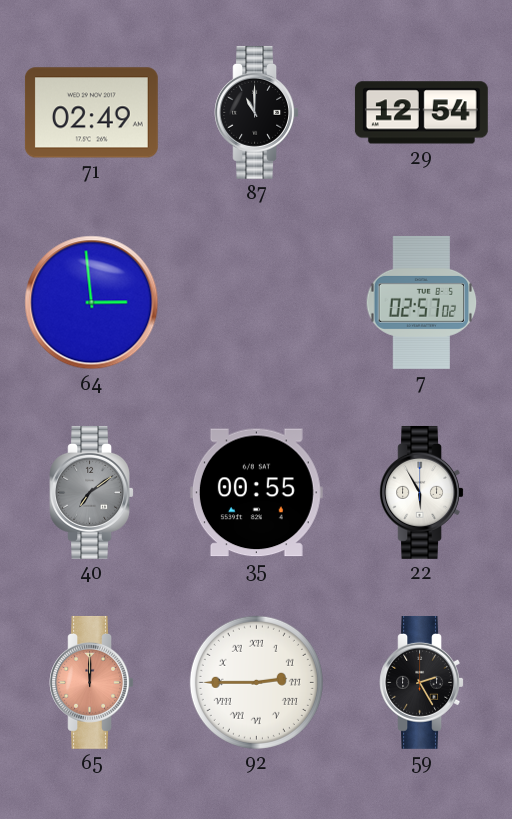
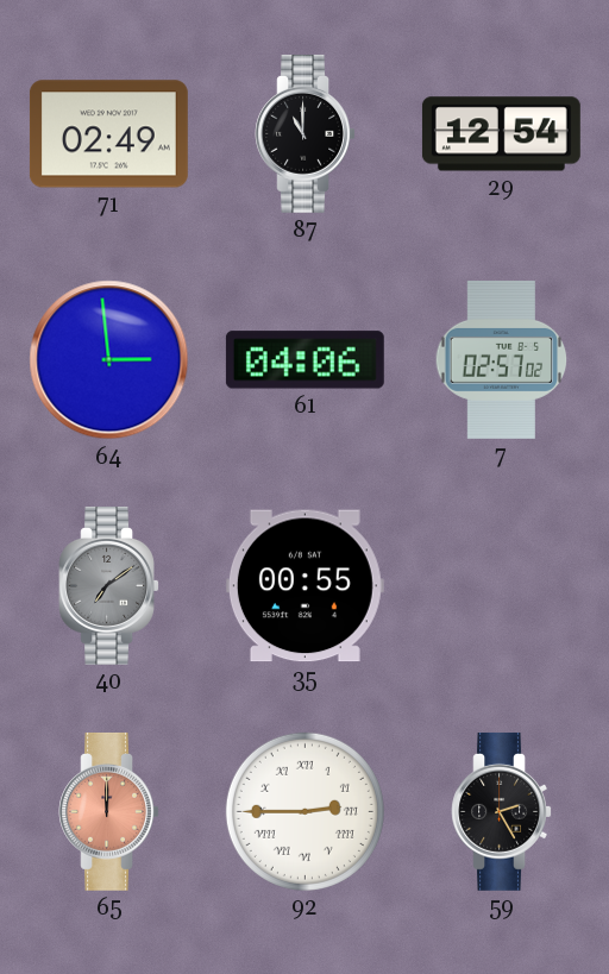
61: none -> 04:06
22: 5:55 -> none
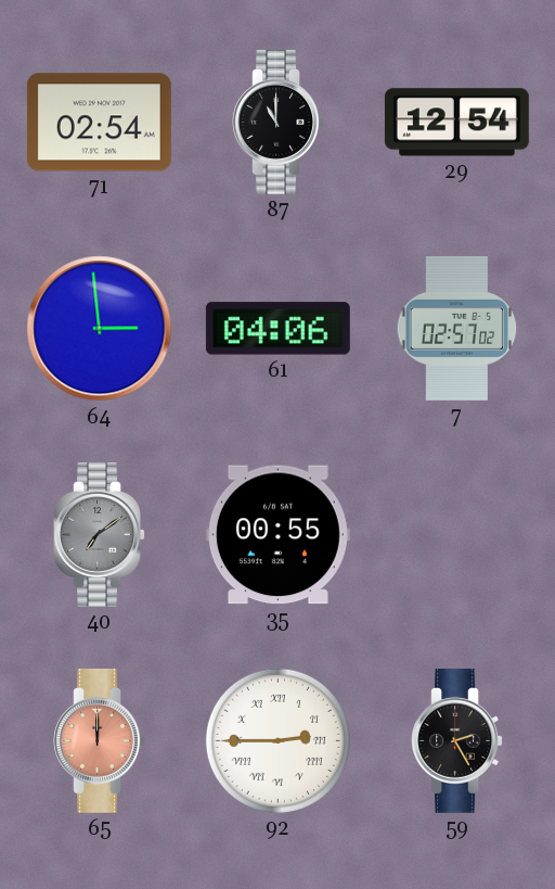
71: 02:49 -> 02:54
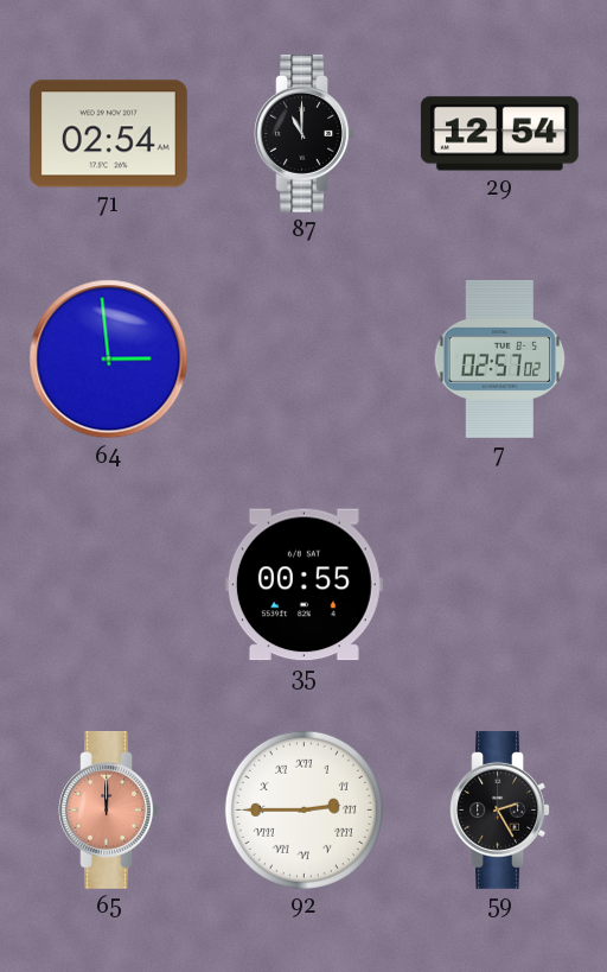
61: 04:06 -> none
40: 7:09 -> none
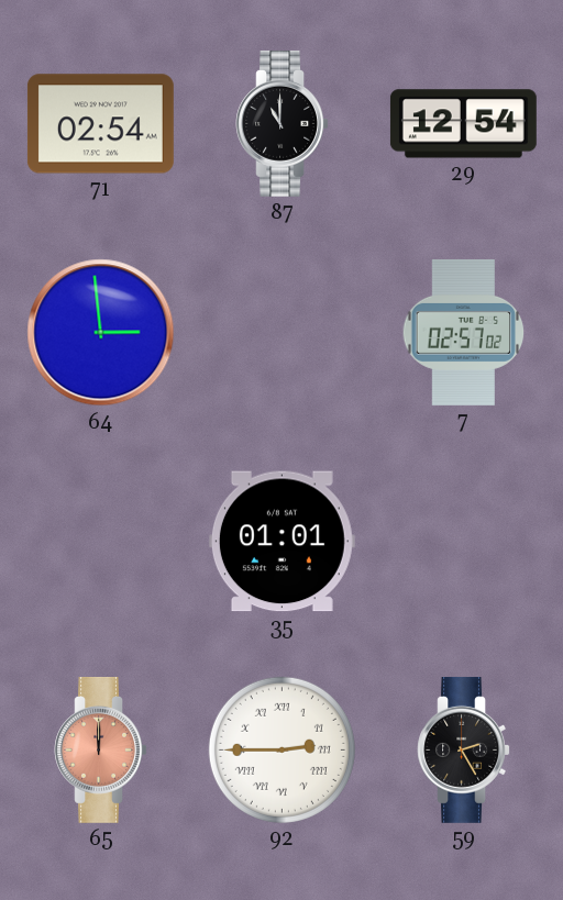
35: 00:55 -> 01:01
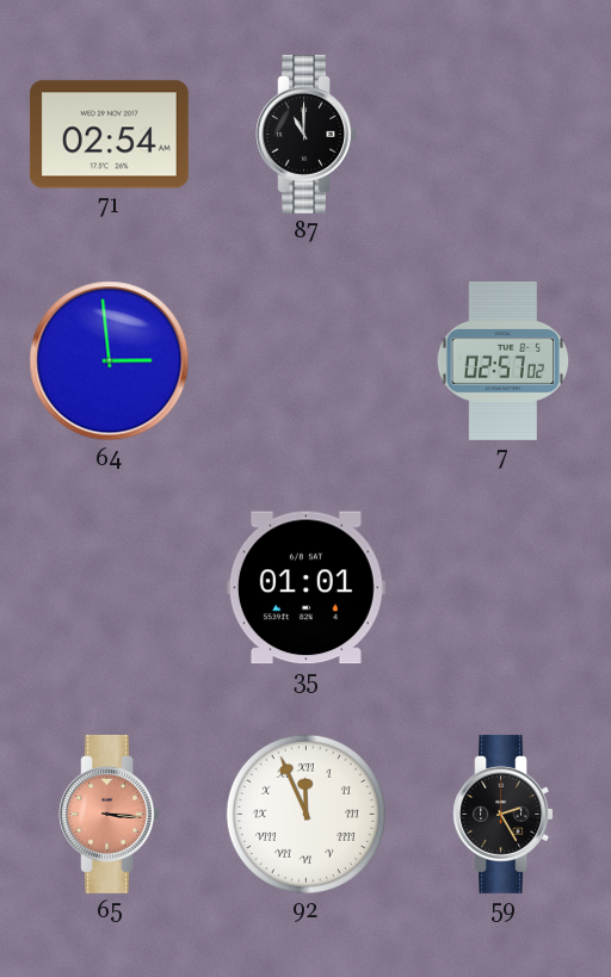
29: 12:54 -> none
65: 12:00 -> 3:16
92: 2:45 -> 11:56
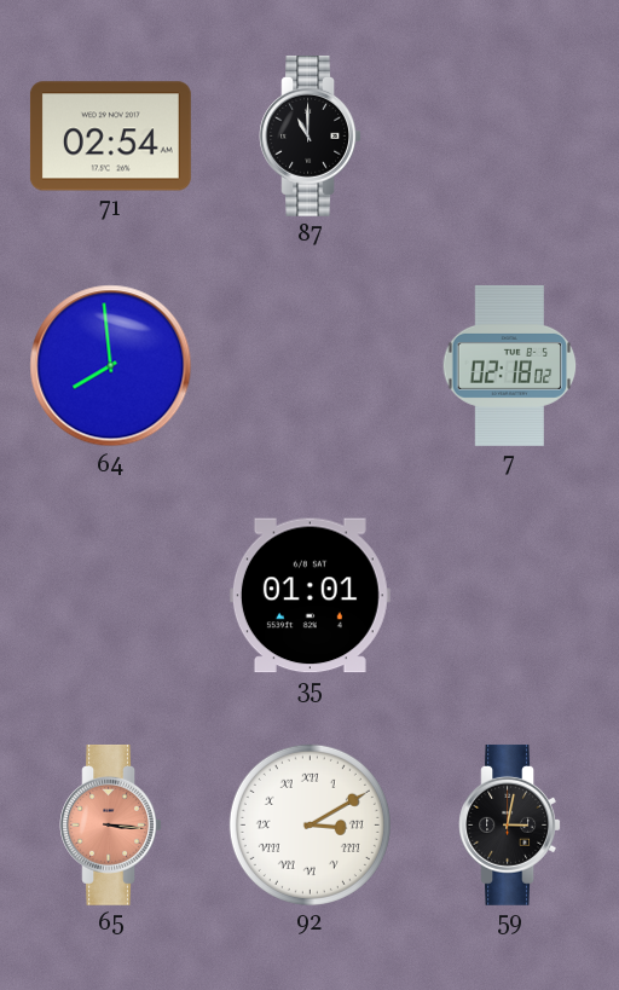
64: 2:59 -> 7:59
7: 02:57 -> 02:18
92: 11:56 -> 3:10
59: 2:25 -> 3:02
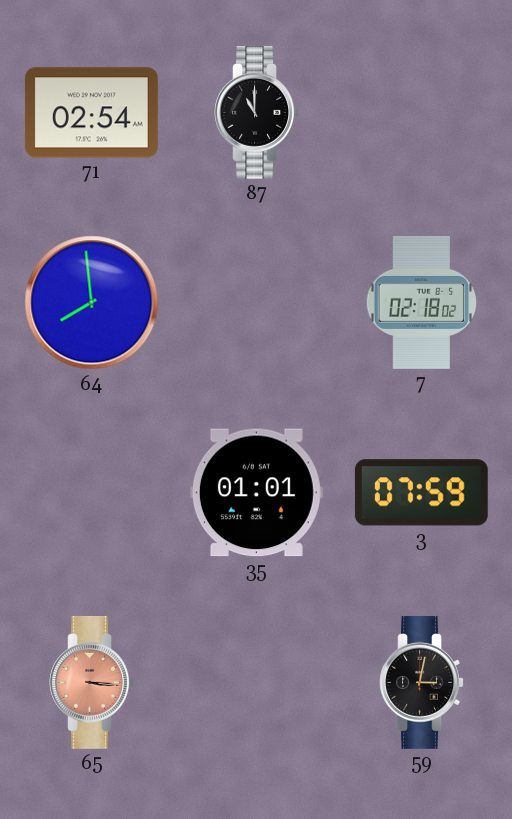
3: none -> 07:59
92: 3:10 -> none
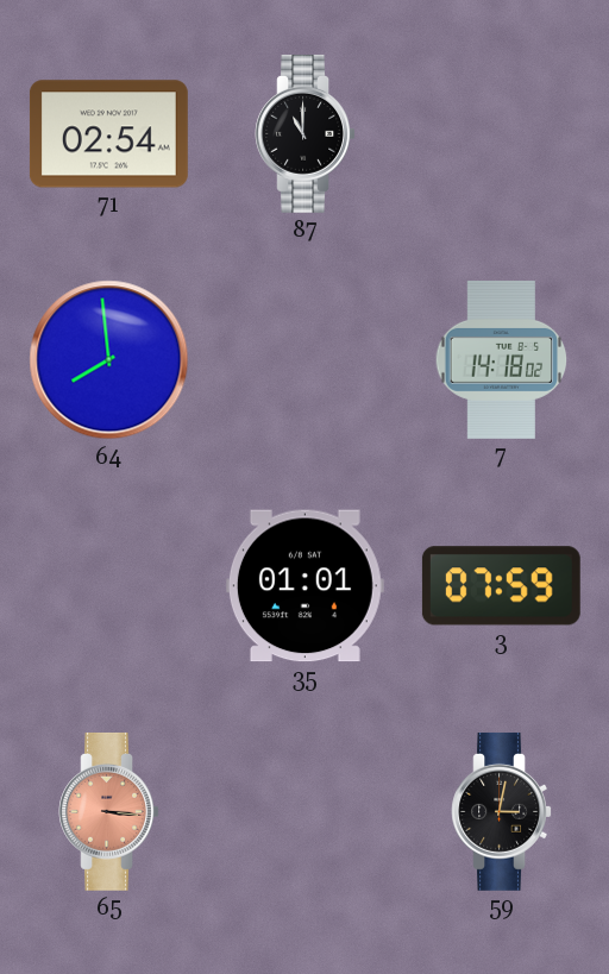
7: 02:18 -> 14:18
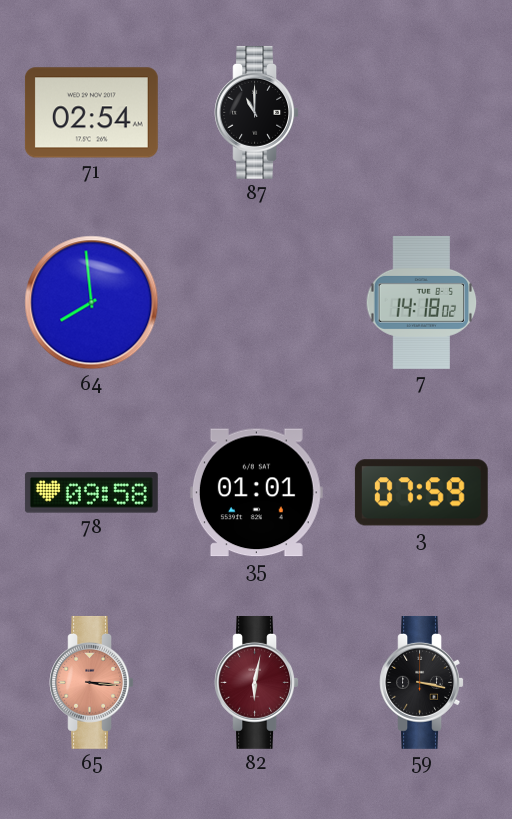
78: none -> 09:58
82: none -> 6:02
59: 3:02 -> 3:17
